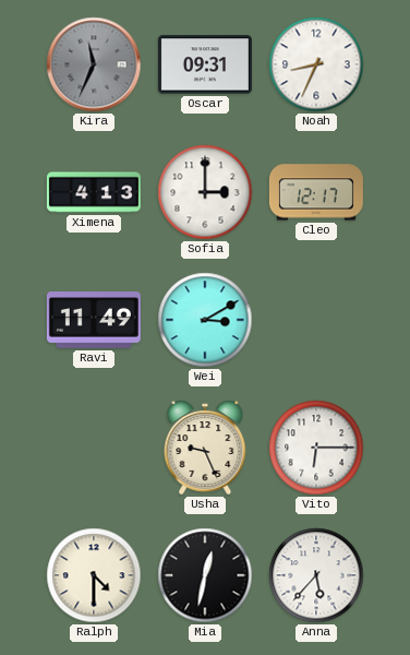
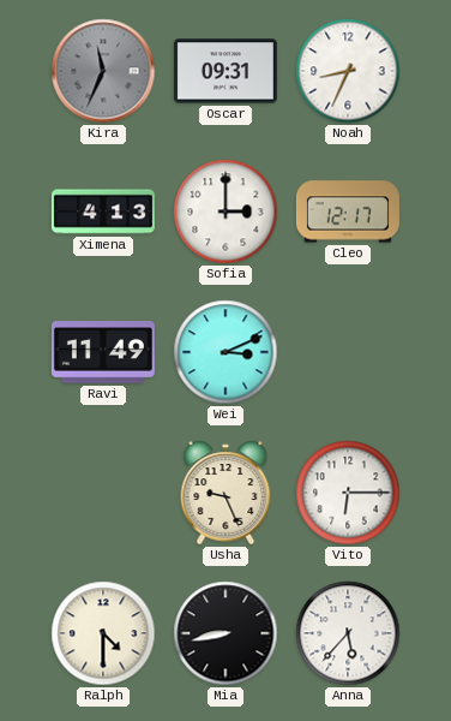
Wei: 3:10 -> 3:11
Mia: 12:32 -> 8:43
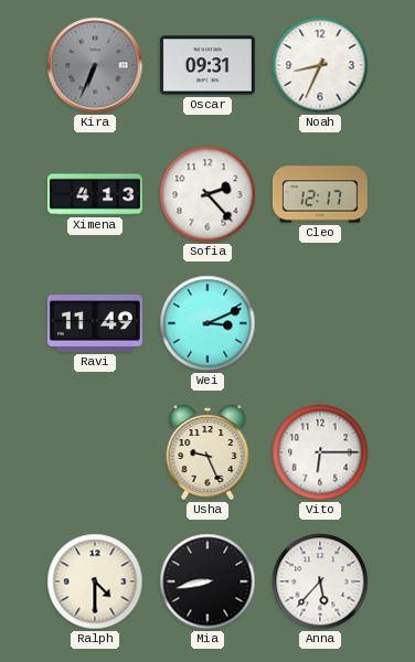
Kira: 11:34 -> 6:34
Sofia: 3:00 -> 2:23
